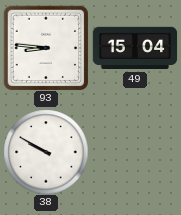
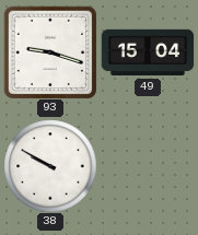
93: 8:46 -> 9:18
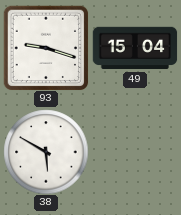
38: 9:50 -> 5:50
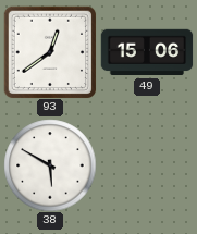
93: 9:18 -> 12:39
49: 15:04 -> 15:06
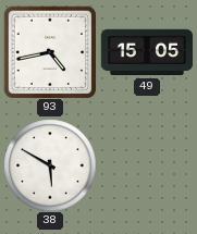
93: 12:39 -> 4:43
49: 15:06 -> 15:05
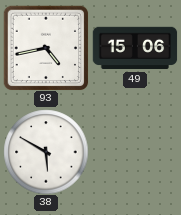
49: 15:05 -> 15:06
